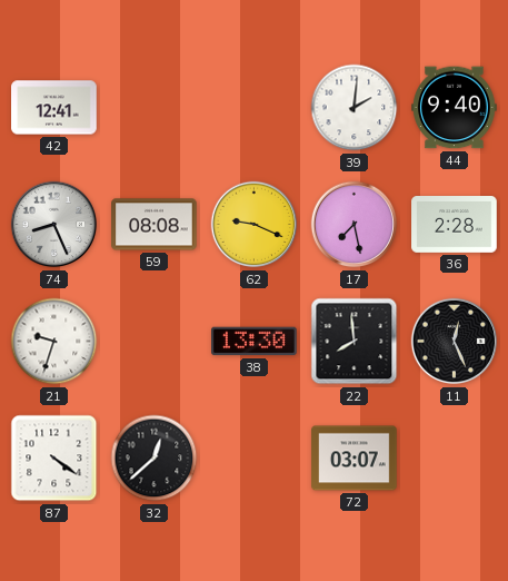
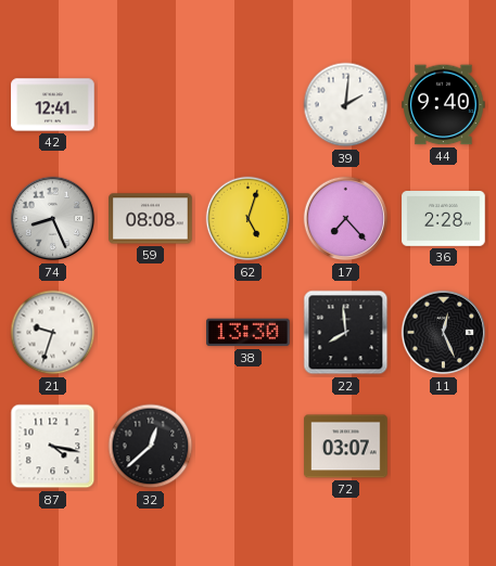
62: 9:19 -> 5:03
17: 7:28 -> 7:23
87: 4:21 -> 4:17
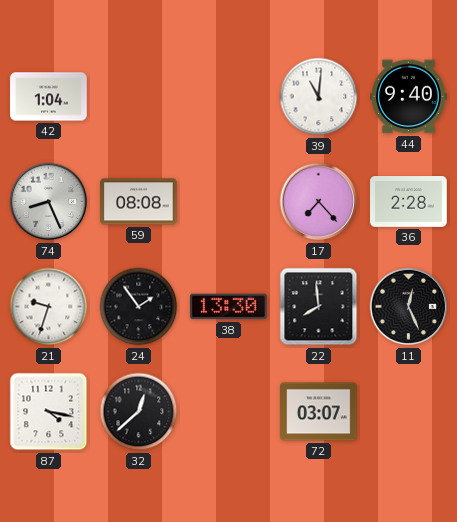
42: 12:41 -> 1:04
39: 2:01 -> 11:01
62: 5:03 -> none
24: none -> 1:54
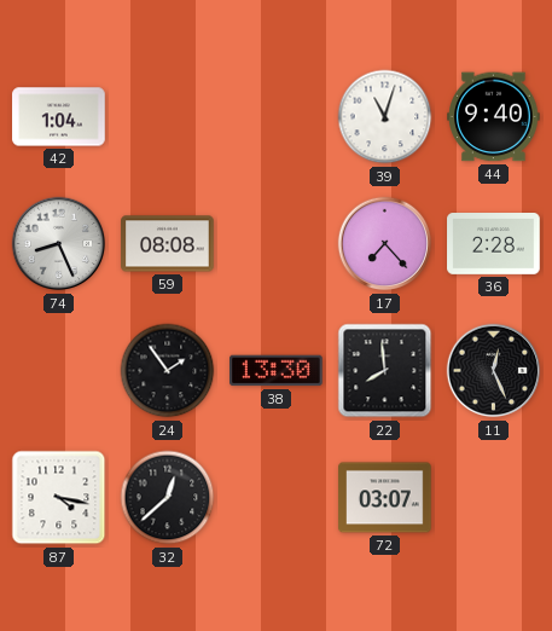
39: 11:01 -> 11:03
21: 9:33 -> none
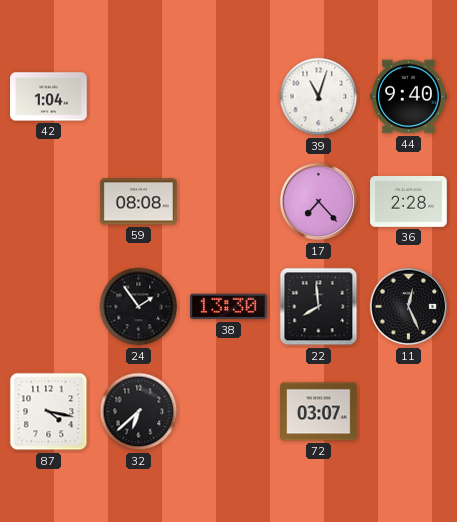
74: 8:26 -> none
32: 12:38 -> 6:38
